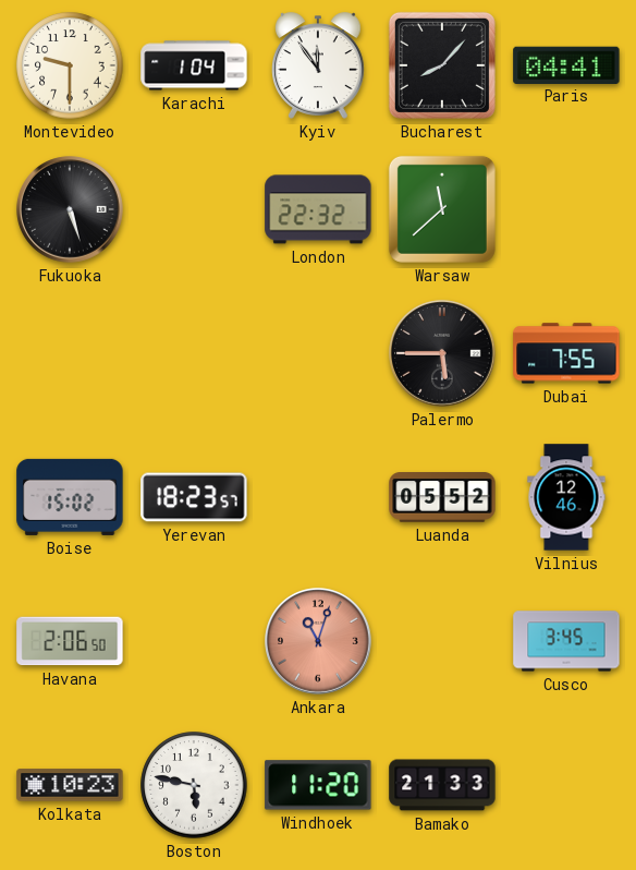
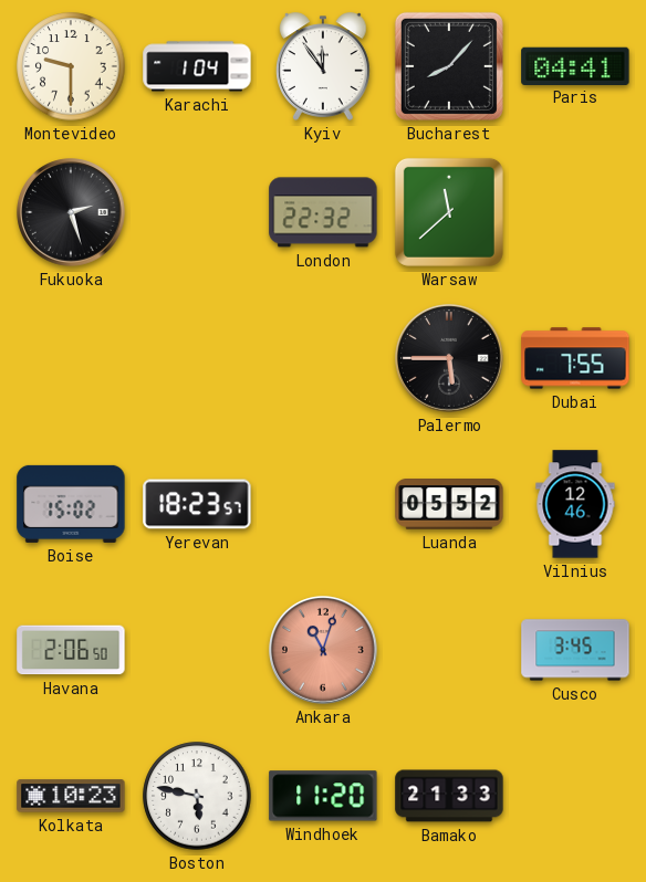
Fukuoka: 5:27 -> 2:27
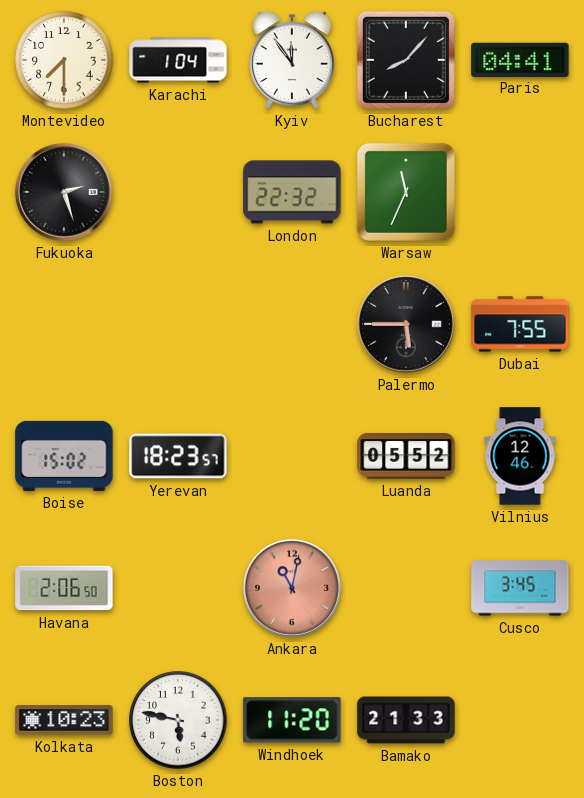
Montevideo: 9:30 -> 7:30
Warsaw: 11:38 -> 11:34
Ankara: 11:03 -> 11:02
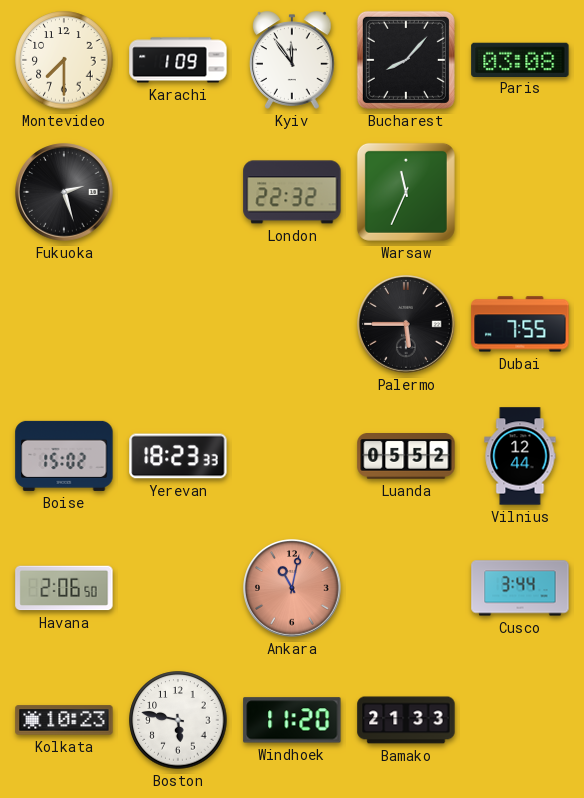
Karachi: 1:04 -> 1:09
Paris: 04:41 -> 03:08
Yerevan: 18:23:57 -> 18:23:33
Vilnius: 12:46 -> 12:44
Cusco: 3:45 -> 3:44
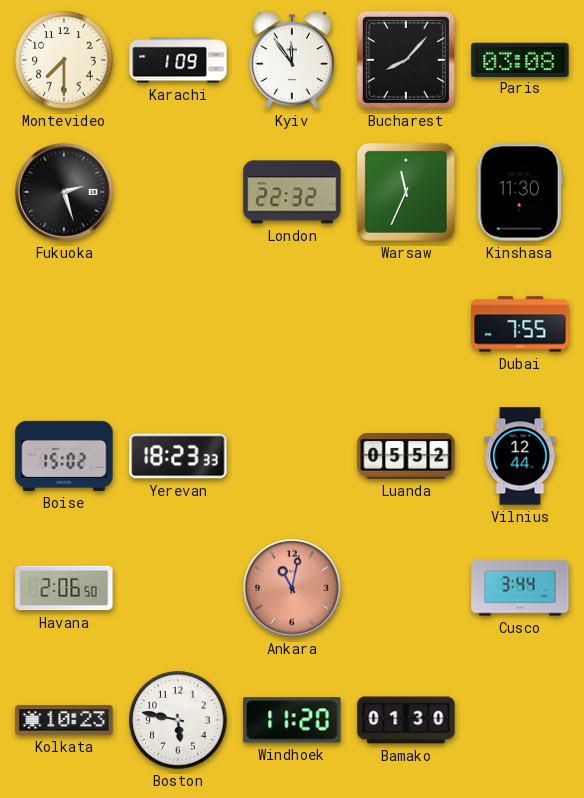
Kinshasa: none -> 11:30
Palermo: 5:45 -> none
Bamako: 21:33 -> 01:30
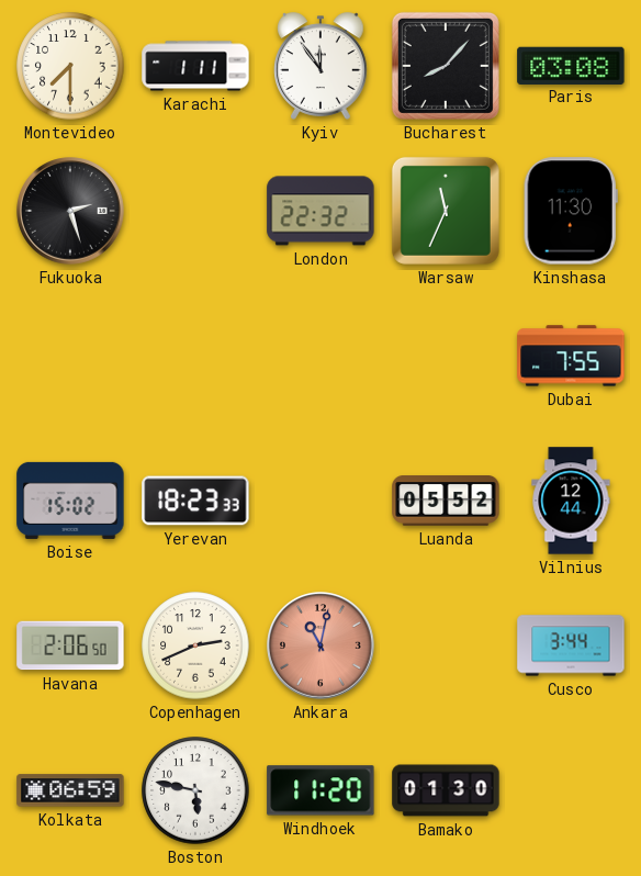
Karachi: 1:09 -> 1:11
Copenhagen: none -> 2:41
Kolkata: 10:23 -> 06:59
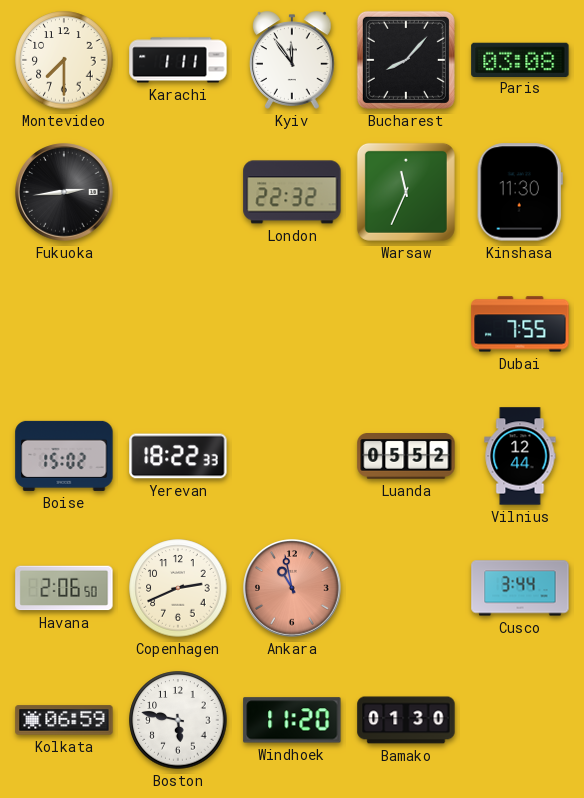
Fukuoka: 2:27 -> 2:44
Yerevan: 18:23 -> 18:22
Ankara: 11:02 -> 10:58
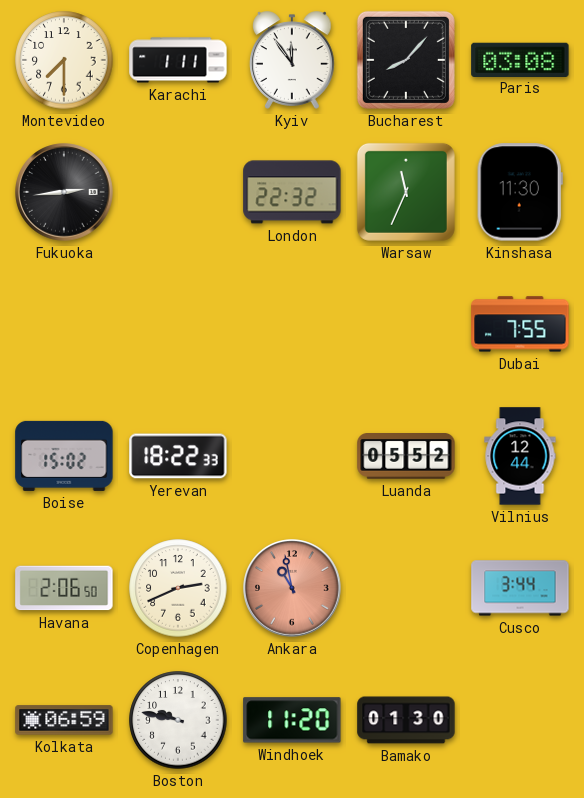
Boston: 5:47 -> 9:47
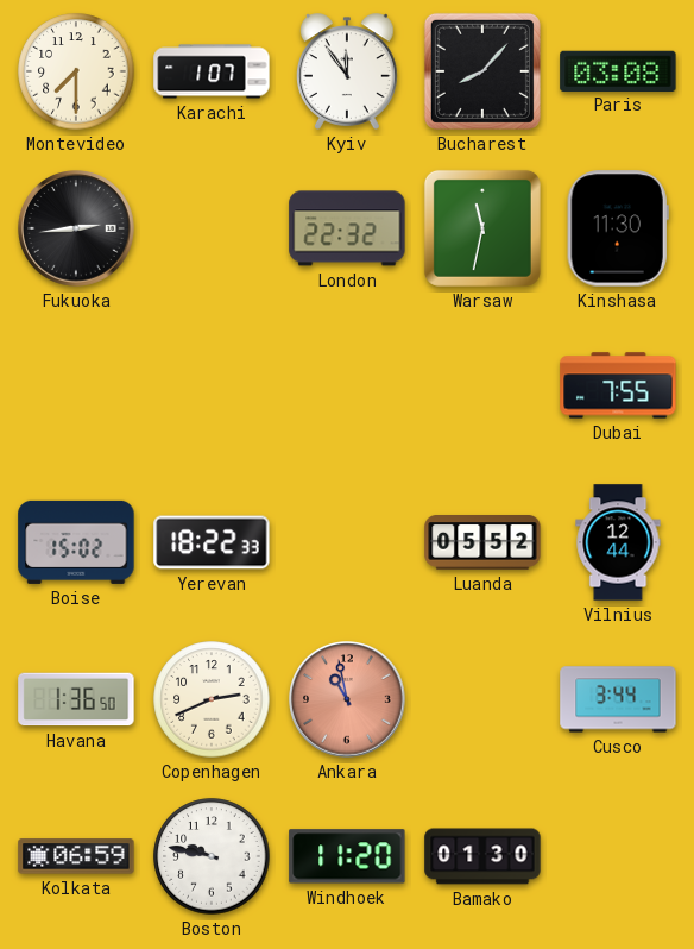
Karachi: 1:11 -> 1:07
Warsaw: 11:34 -> 11:32
Havana: 2:06 -> 1:36
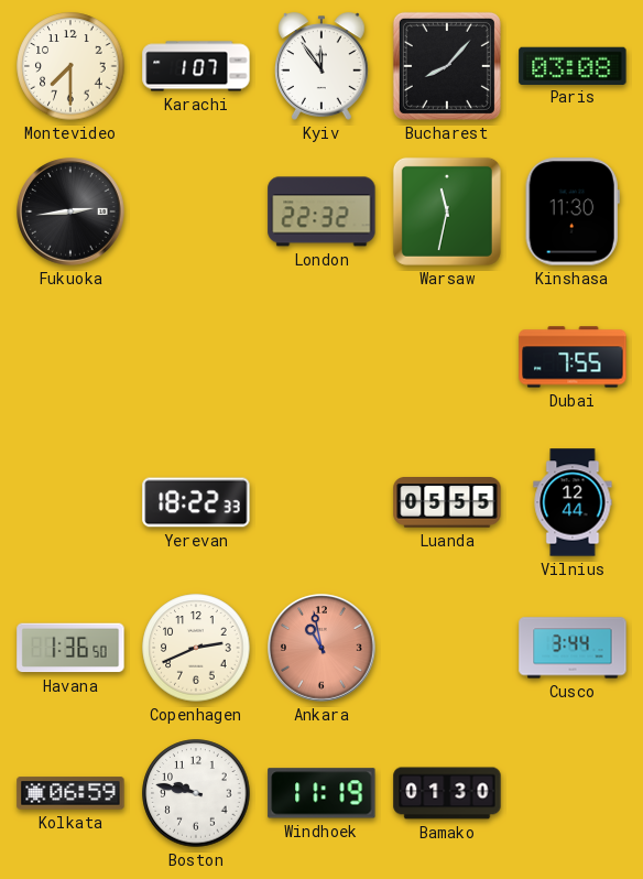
Boise: 15:02 -> none
Luanda: 05:52 -> 05:55
Windhoek: 11:20 -> 11:19
